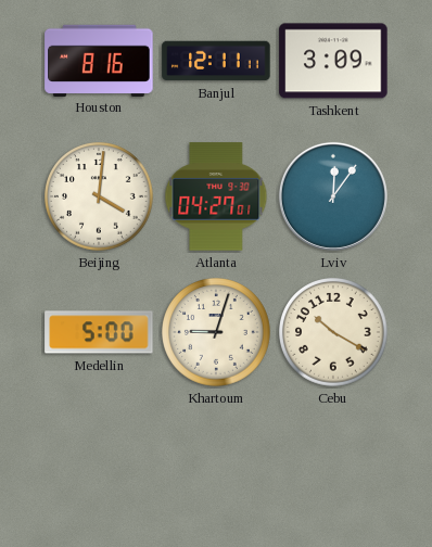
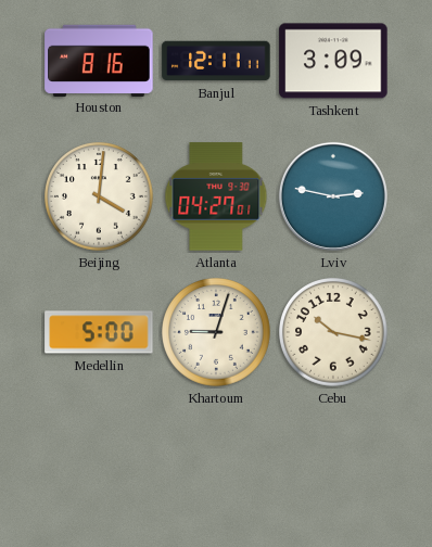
Lviv: 12:06 -> 2:47
Cebu: 10:20 -> 10:17
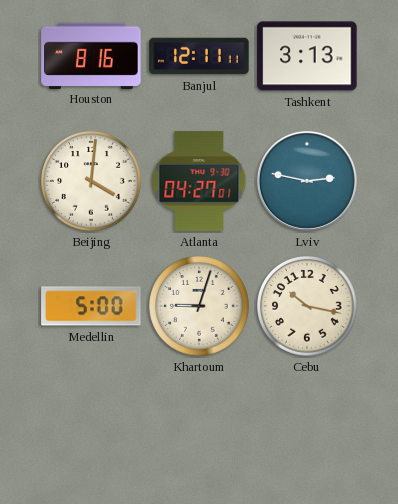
Tashkent: 3:09 -> 3:13
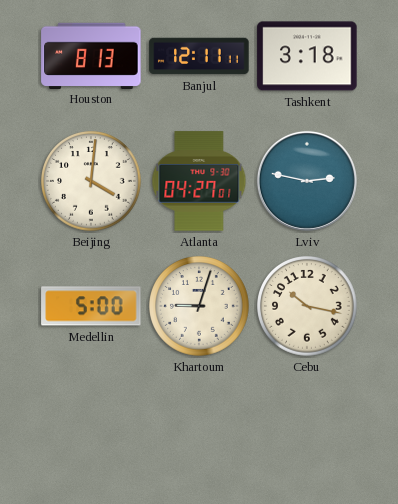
Houston: 8:16 -> 8:13
Tashkent: 3:13 -> 3:18
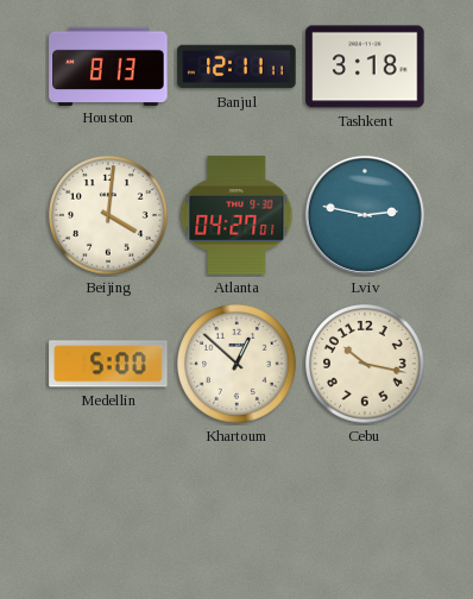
Khartoum: 9:03 -> 12:52
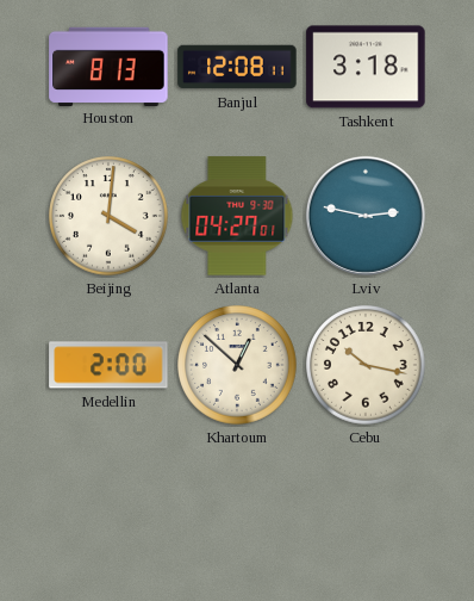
Banjul: 12:11 -> 12:08
Medellin: 5:00 -> 2:00
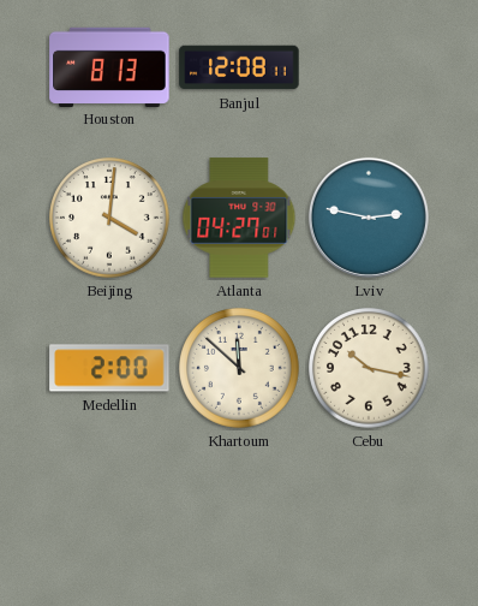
Tashkent: 3:18 -> none
Khartoum: 12:52 -> 11:52
